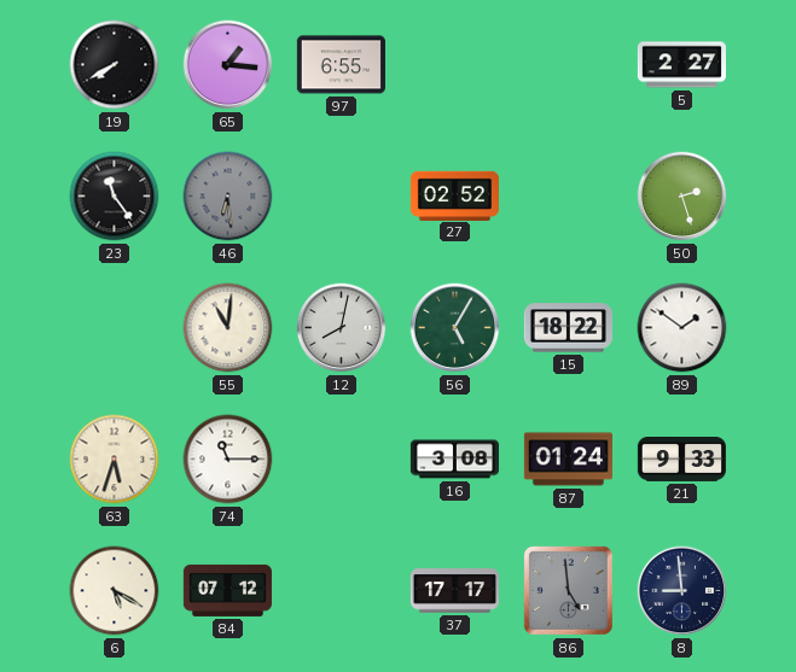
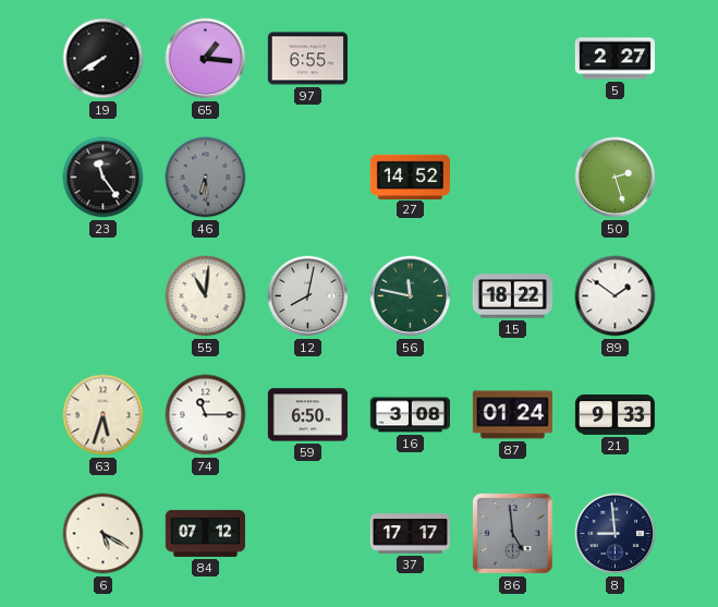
27: 02:52 -> 14:52
56: 5:05 -> 11:47
59: none -> 6:50
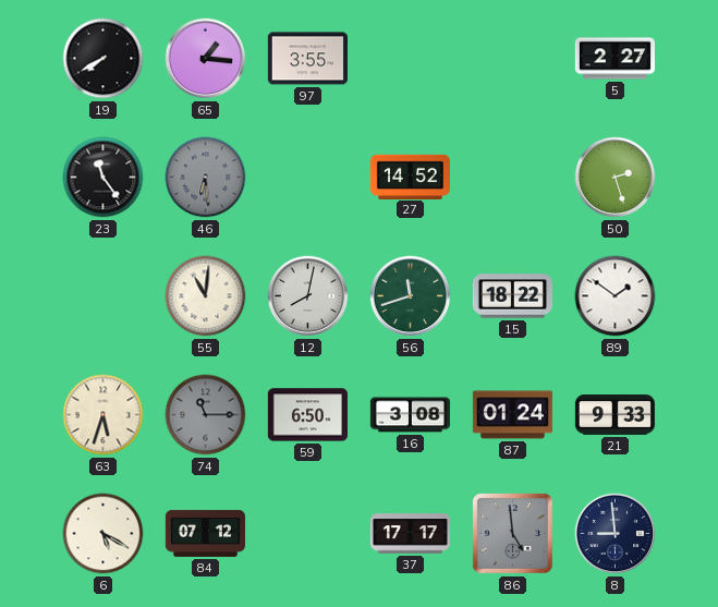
97: 6:55 -> 3:55
56: 11:47 -> 11:42
74 dial: white -> grey
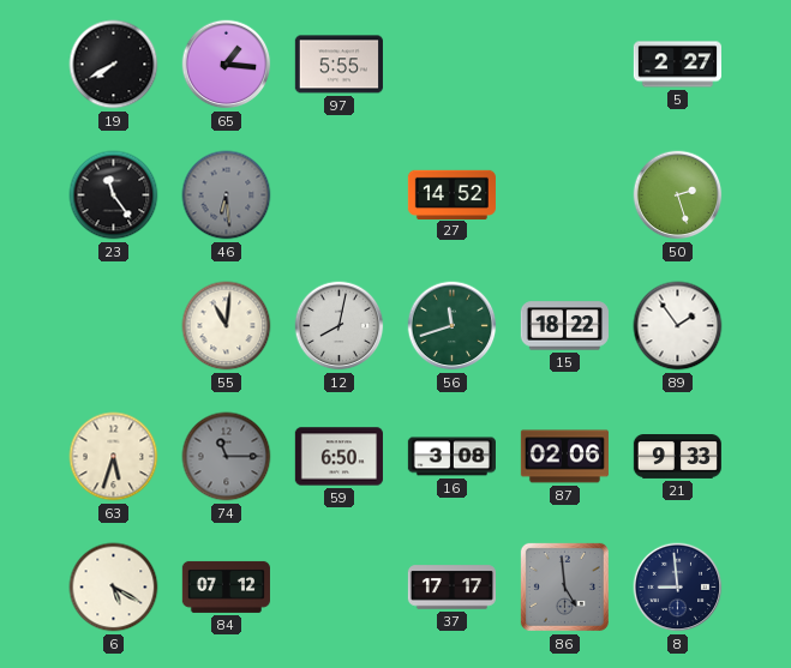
97: 3:55 -> 5:55
89: 1:51 -> 1:54
87: 01:24 -> 02:06
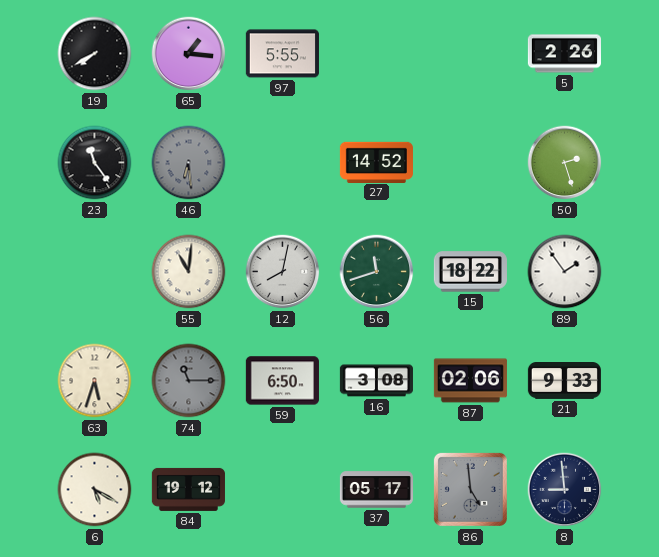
5: 2:27 -> 2:26
84: 07:12 -> 19:12
37: 17:17 -> 05:17
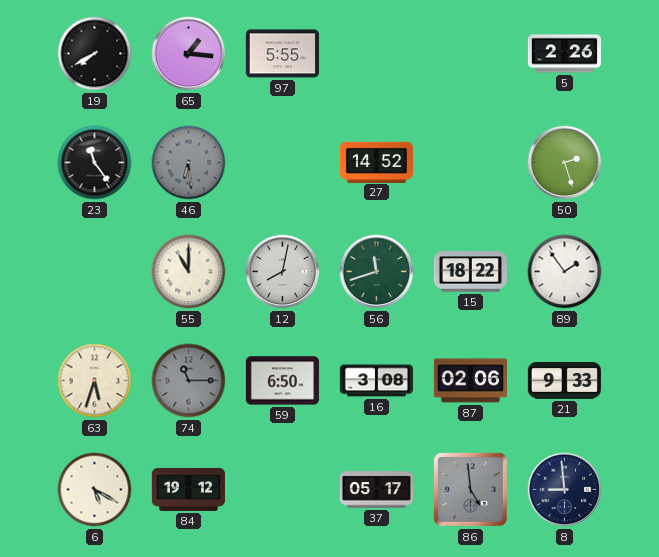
55: 11:01 -> 11:00
